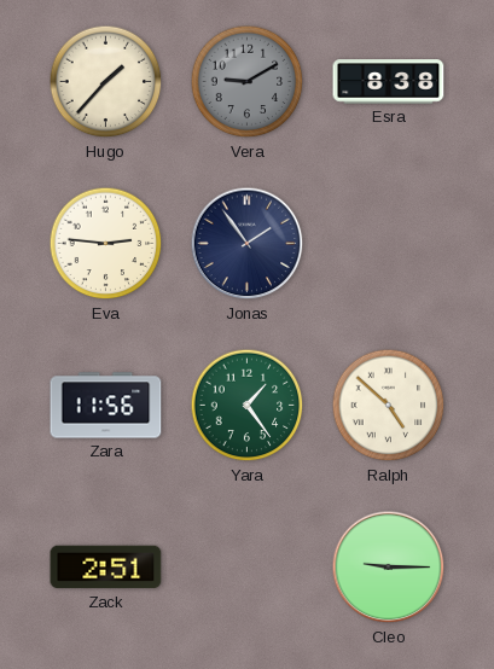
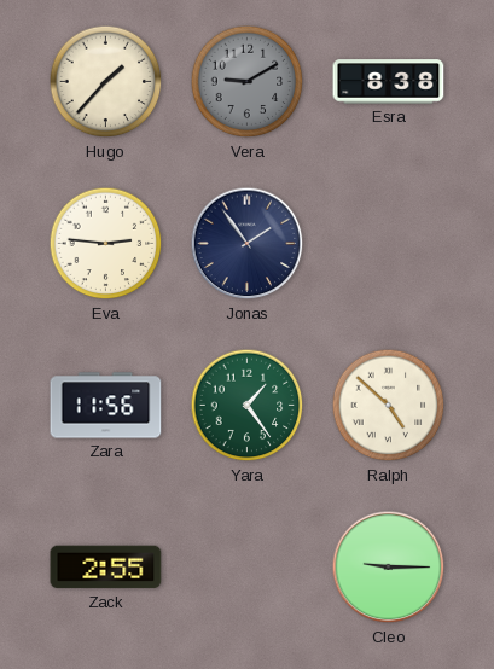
Zack: 2:51 -> 2:55
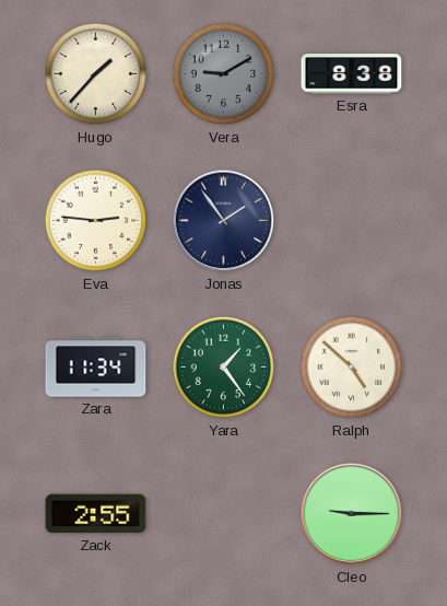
Zara: 11:56 -> 11:34
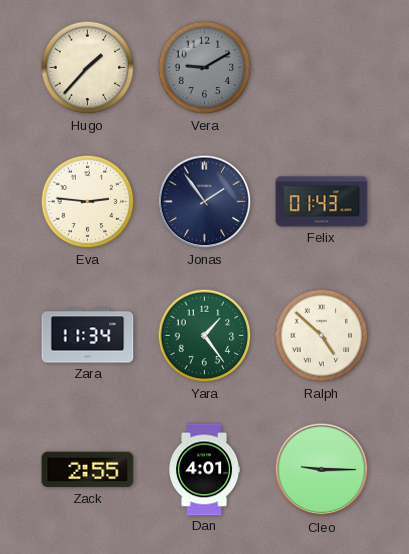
Esra: 8:38 -> none
Felix: none -> 01:43
Dan: none -> 4:01
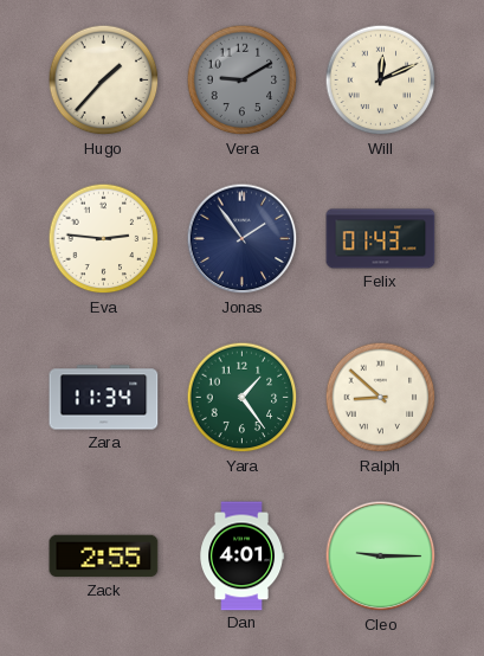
Will: none -> 12:11
Ralph: 4:52 -> 8:52
